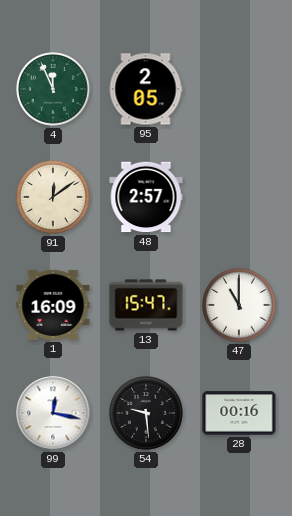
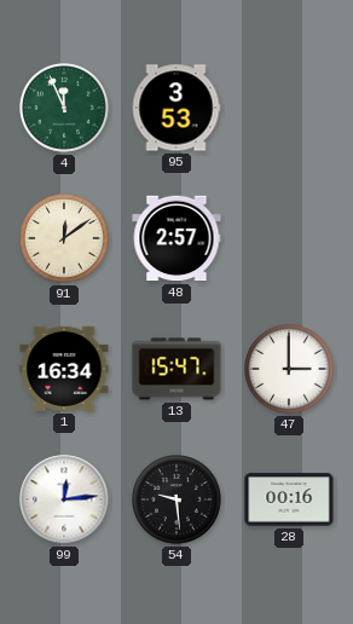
95: 2:05 -> 3:53
1: 16:09 -> 16:34
47: 11:00 -> 3:00
99: 12:17 -> 12:14
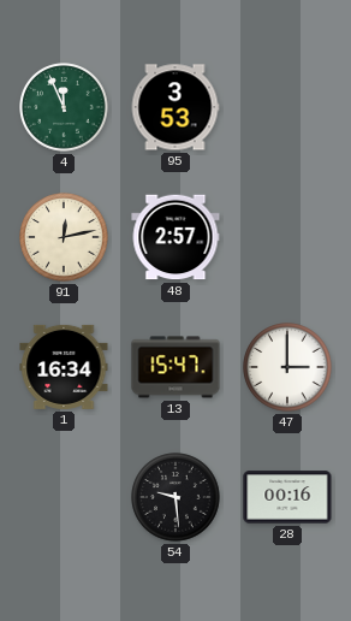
91: 12:09 -> 12:13
99: 12:14 -> none
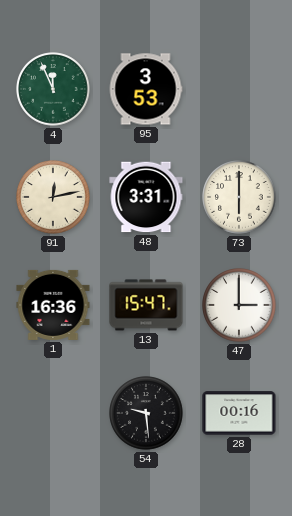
48: 2:57 -> 3:31
73: none -> 6:00
1: 16:34 -> 16:36
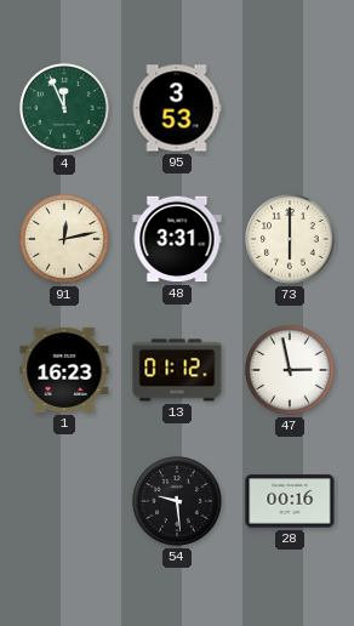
1: 16:36 -> 16:23
13: 15:47 -> 01:12
47: 3:00 -> 2:58
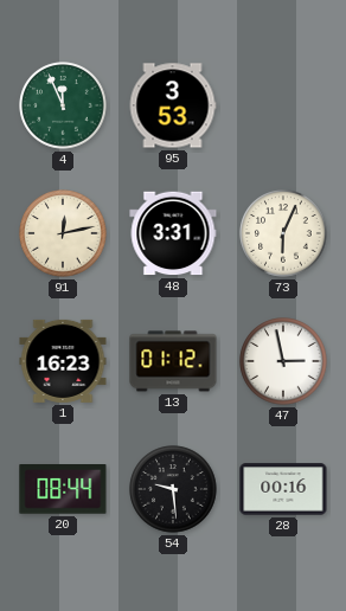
73: 6:00 -> 6:04
20: none -> 08:44
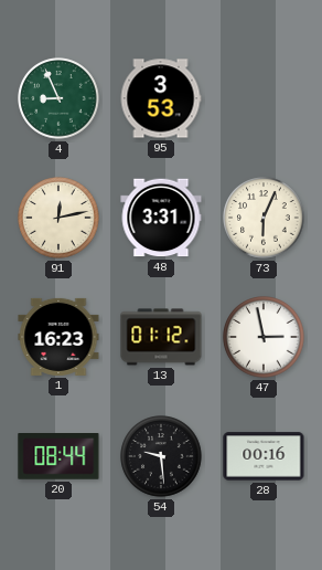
4: 11:56 -> 8:56
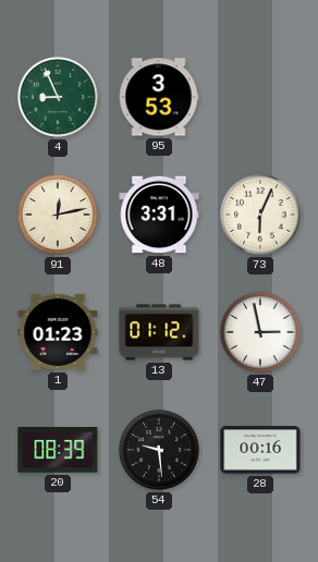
1: 16:23 -> 01:23
20: 08:44 -> 08:39
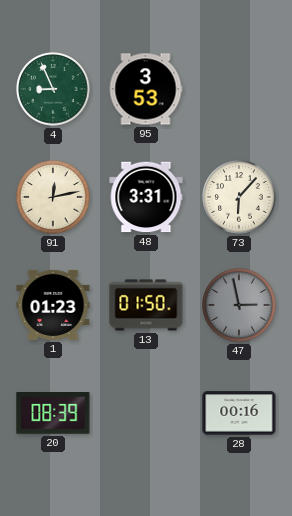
73: 6:04 -> 6:07
13: 01:12 -> 01:50
47 dial: white -> grey
54: 9:29 -> none
